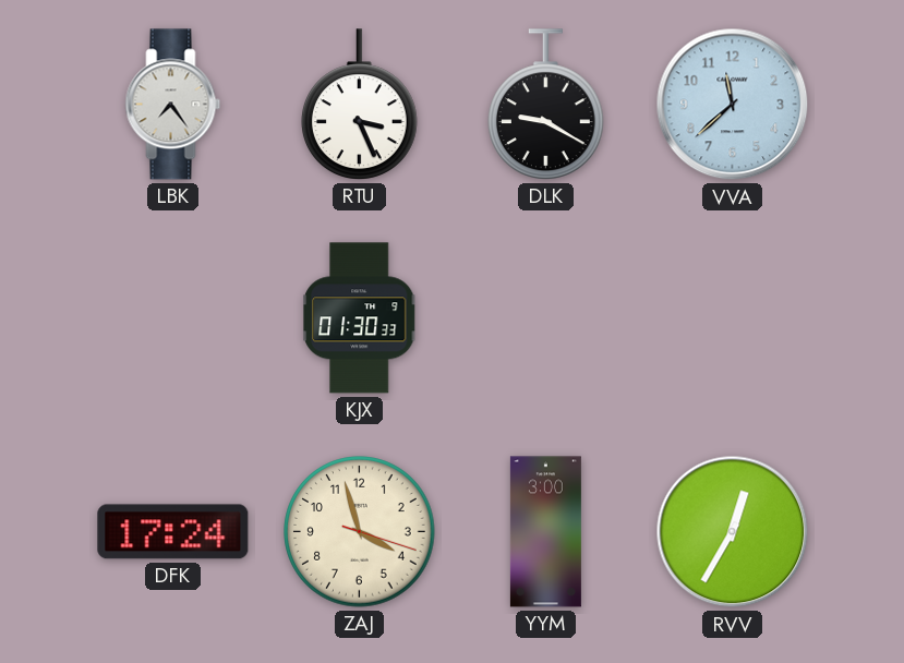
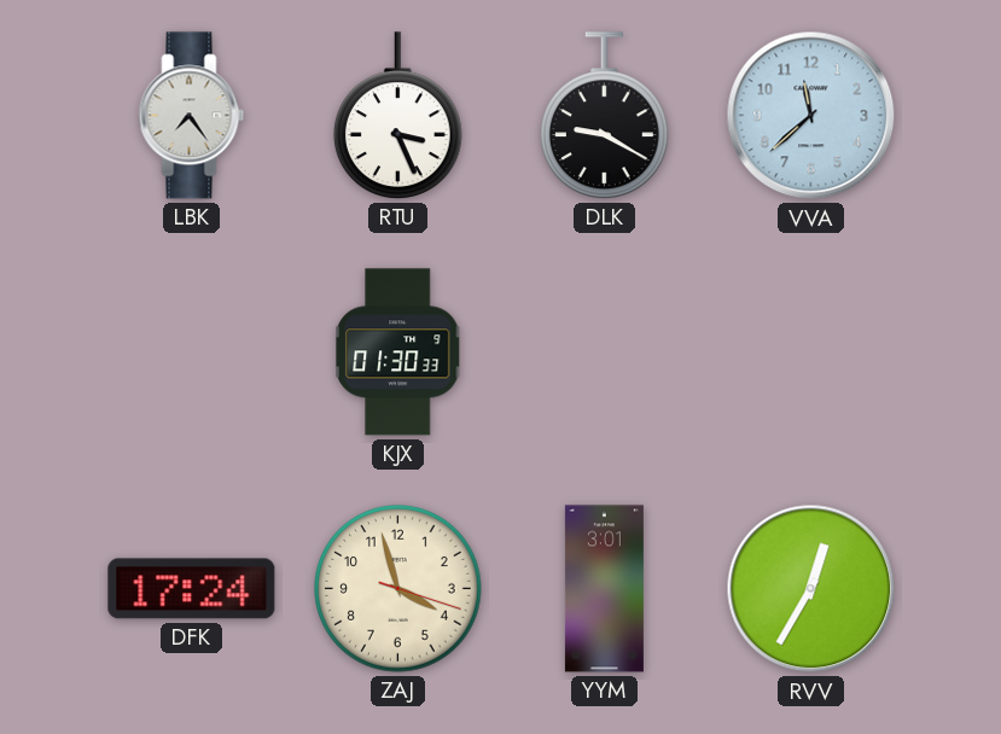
YYM: 3:00 -> 3:01
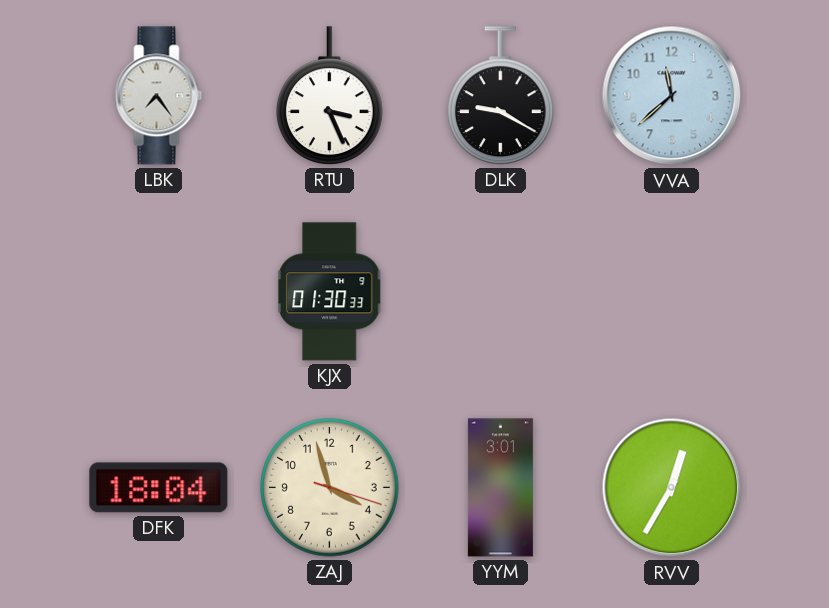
DFK: 17:24 -> 18:04
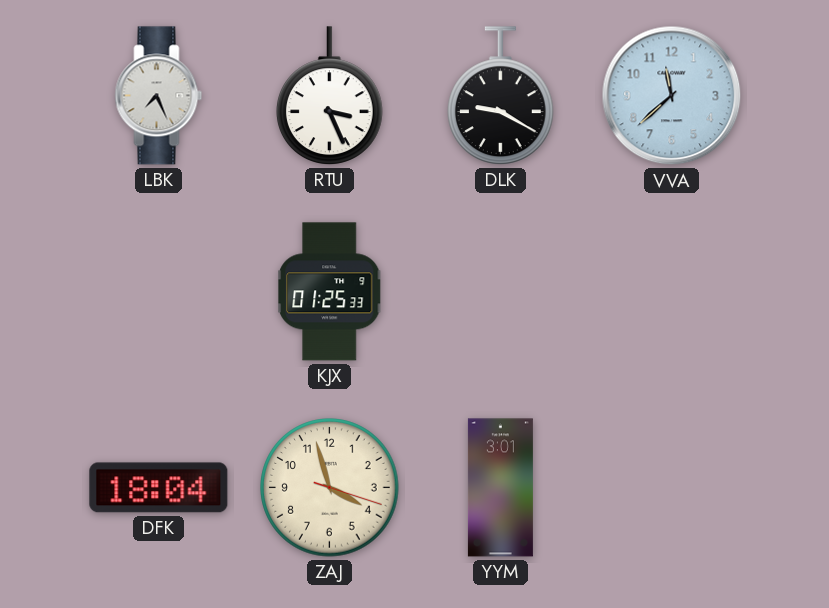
LBK: 7:24 -> 7:26
KJX: 01:30 -> 01:25
RVV: 12:35 -> none
